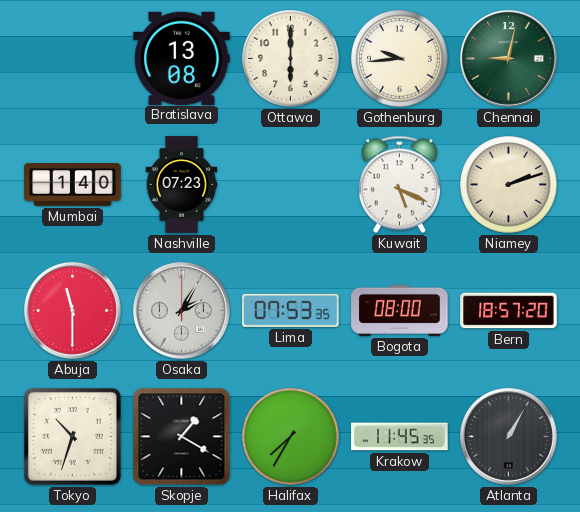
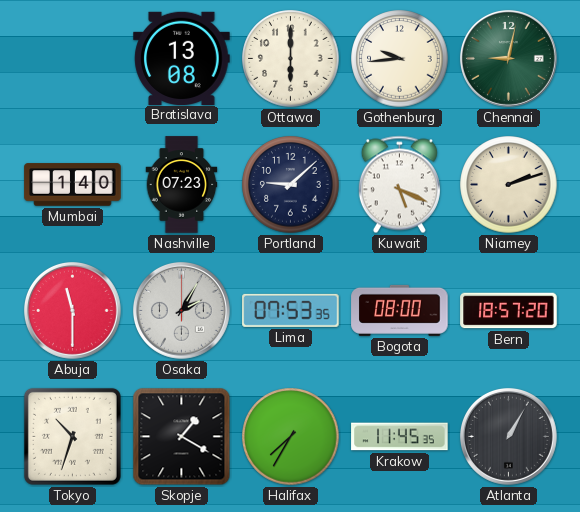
Portland: none -> 9:08
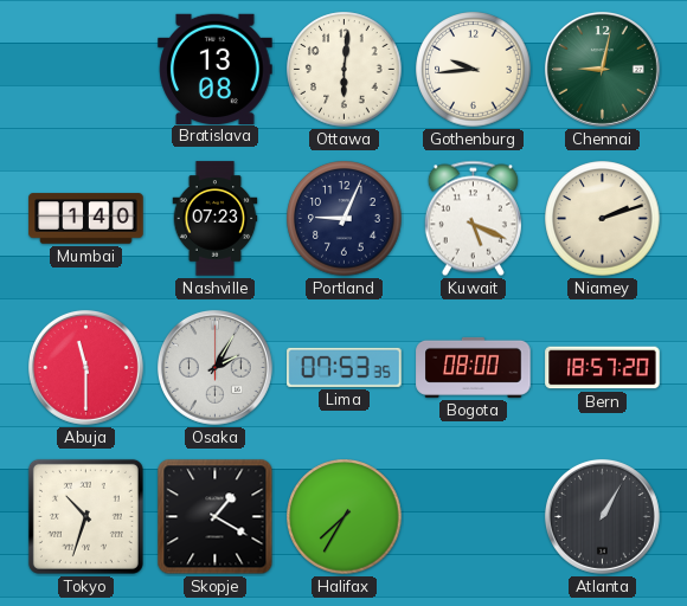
Ottawa: 6:00 -> 6:01
Portland: 9:08 -> 9:04
Krakow: 11:45 -> none
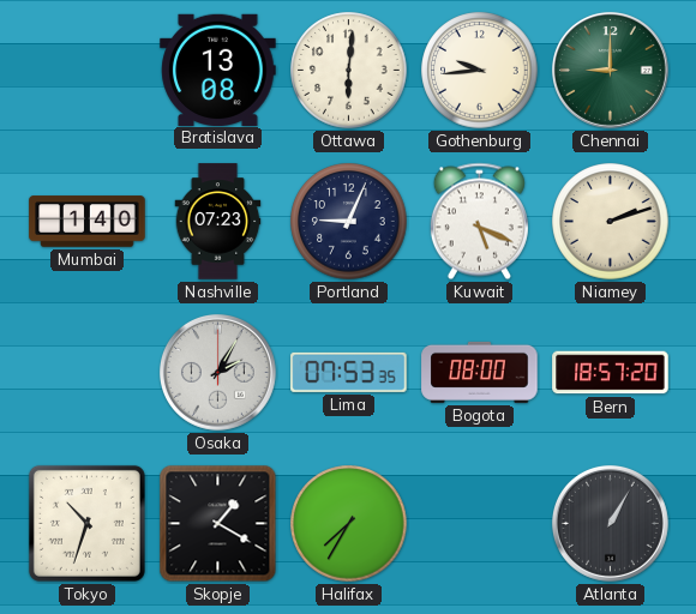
Chennai: 9:02 -> 9:00
Abuja: 11:30 -> none
